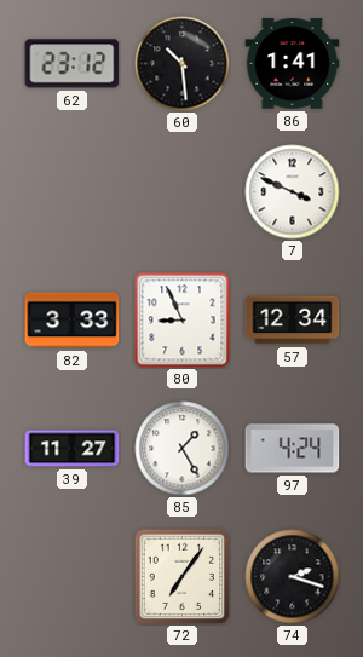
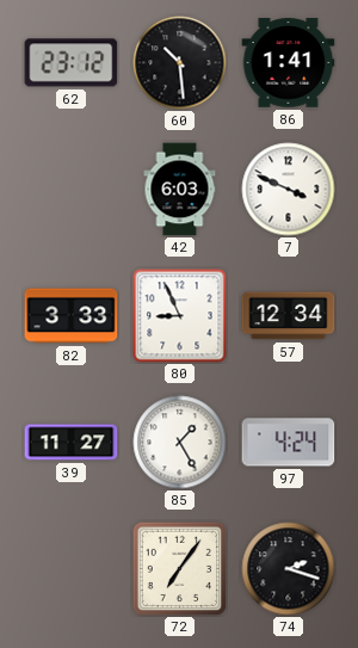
42: none -> 6:03
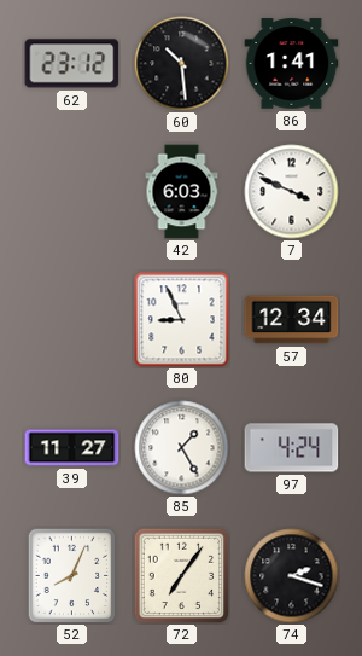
82: 3:33 -> none
52: none -> 8:04
